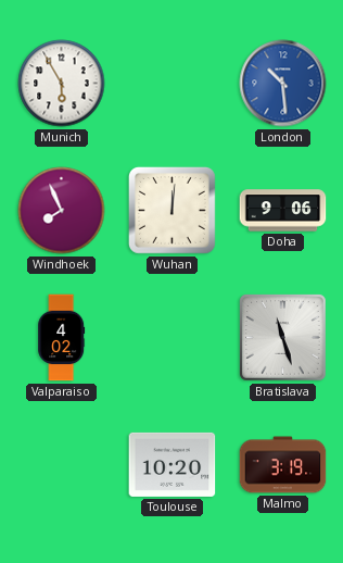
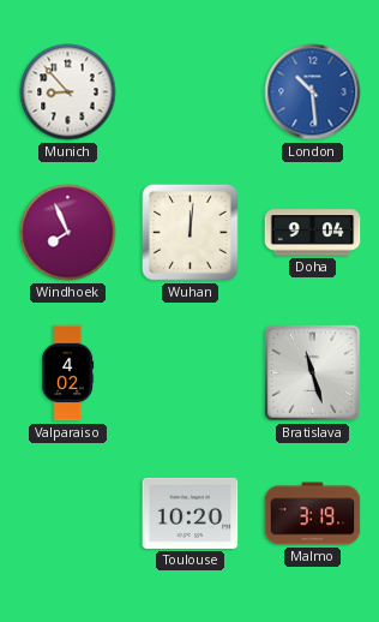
Munich: 5:55 -> 8:53
Doha: 9:06 -> 9:04
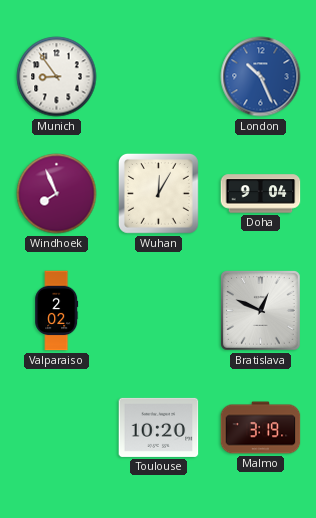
Munich: 8:53 -> 8:54
London: 10:29 -> 10:26
Wuhan: 12:01 -> 12:05
Valparaiso: 4:02 -> 2:02
Bratislava: 11:27 -> 12:49
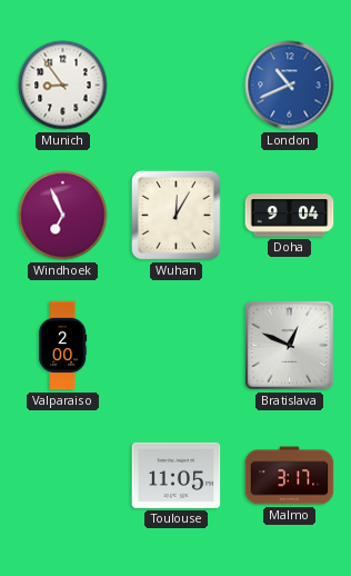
London: 10:26 -> 10:41
Windhoek: 7:56 -> 6:56
Valparaiso: 2:02 -> 2:00
Toulouse: 10:20 -> 11:05
Malmo: 3:19 -> 3:17
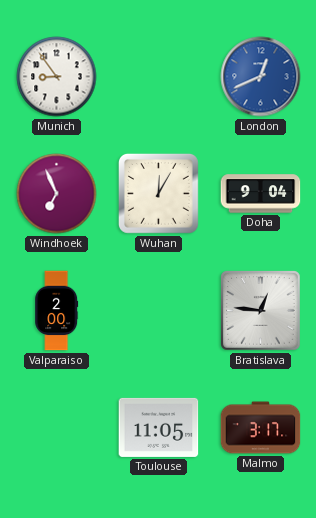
London: 10:41 -> 12:41
Bratislava: 12:49 -> 12:46
